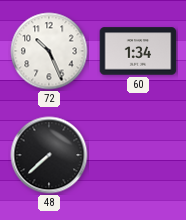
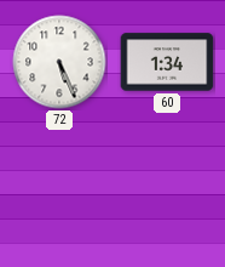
72: 10:26 -> 5:26
48: 7:38 -> none
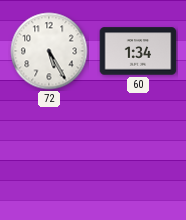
72: 5:26 -> 5:25
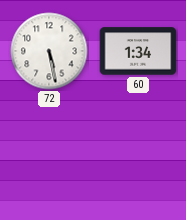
72: 5:25 -> 5:28
